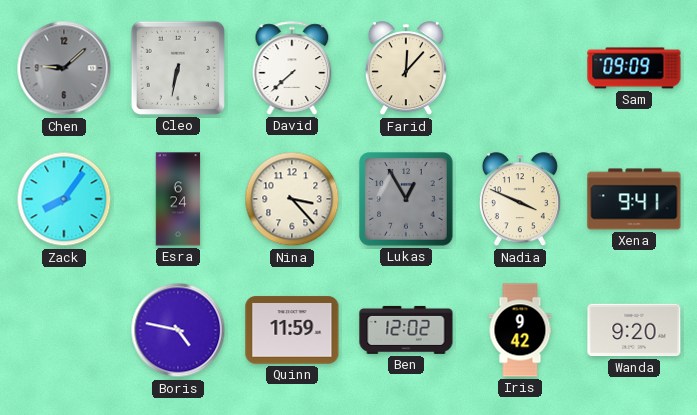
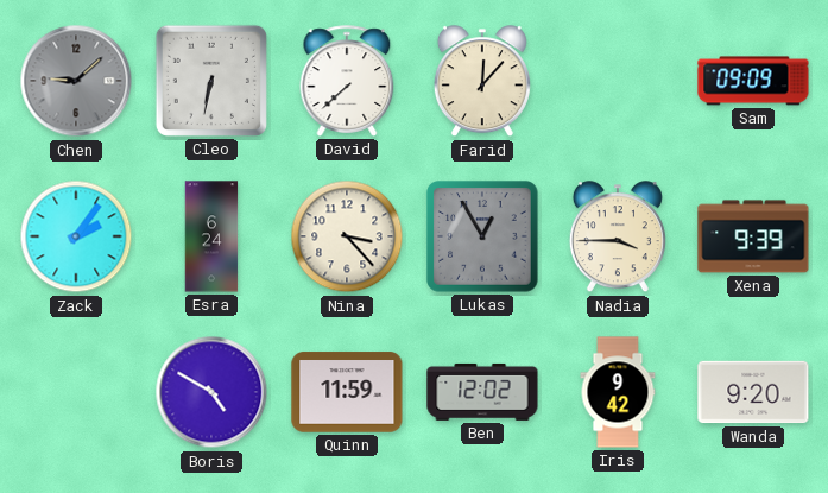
Zack: 8:06 -> 2:06
Nadia: 3:49 -> 3:45
Xena: 9:41 -> 9:39
Boris: 4:47 -> 4:50
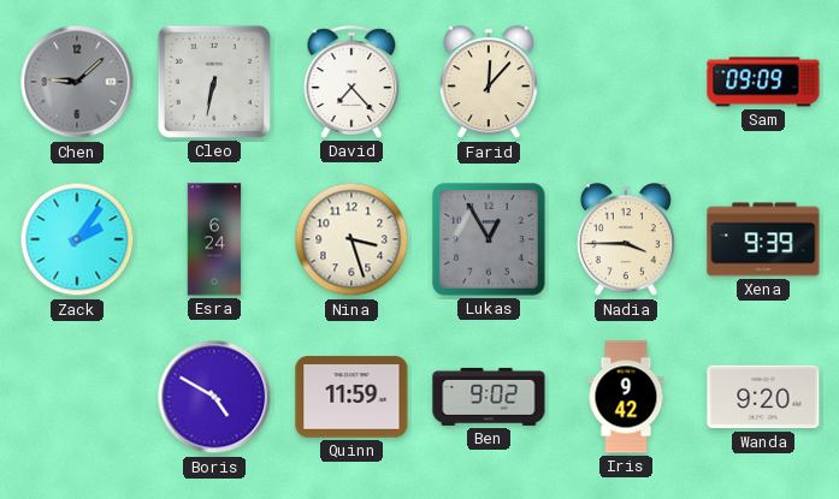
David: 7:38 -> 7:23
Nina: 3:23 -> 3:27
Ben: 12:02 -> 9:02
